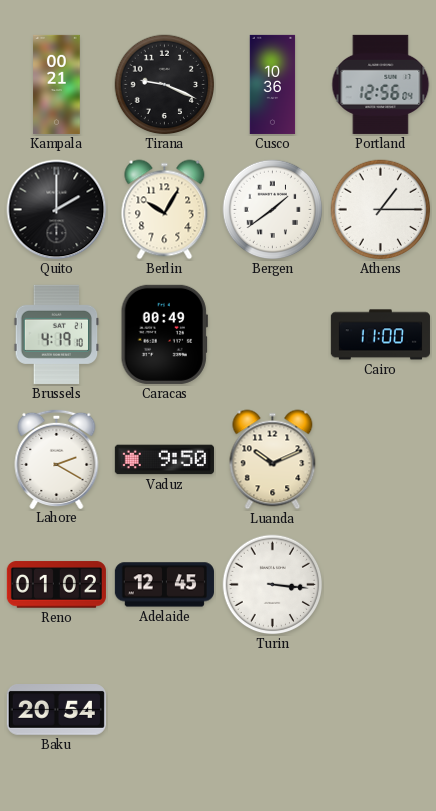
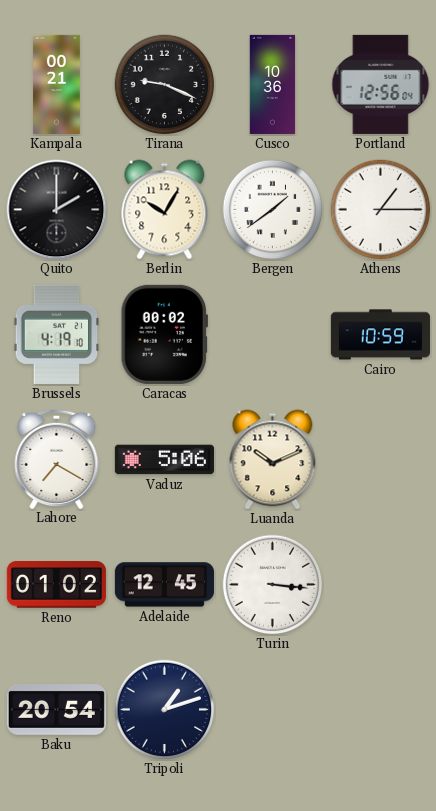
Caracas: 00:49 -> 00:02
Cairo: 11:00 -> 10:59
Lahore: 2:20 -> 7:20
Vaduz: 9:50 -> 5:06
Tripoli: none -> 1:12
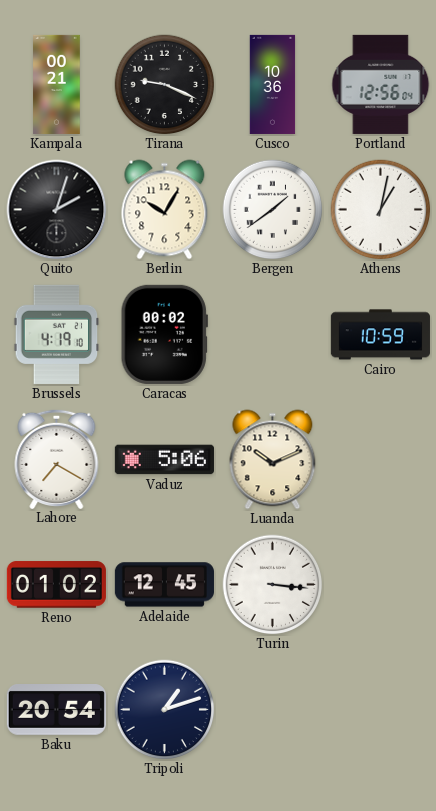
Quito: 2:00 -> 2:03
Athens: 1:15 -> 1:02
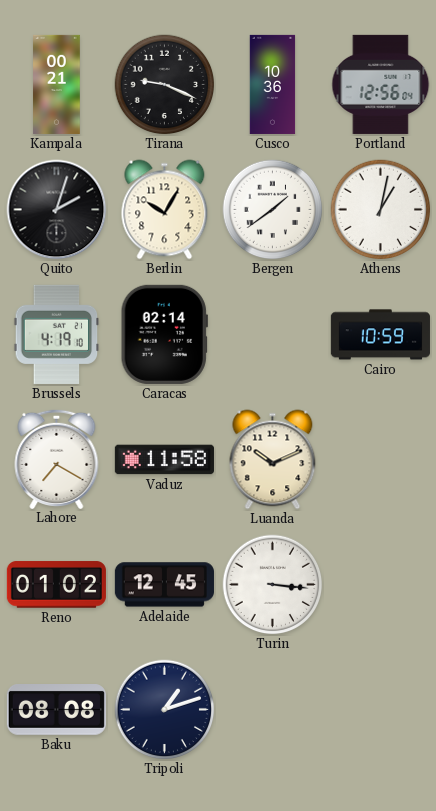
Caracas: 00:02 -> 02:14
Vaduz: 5:06 -> 11:58
Baku: 20:54 -> 08:08
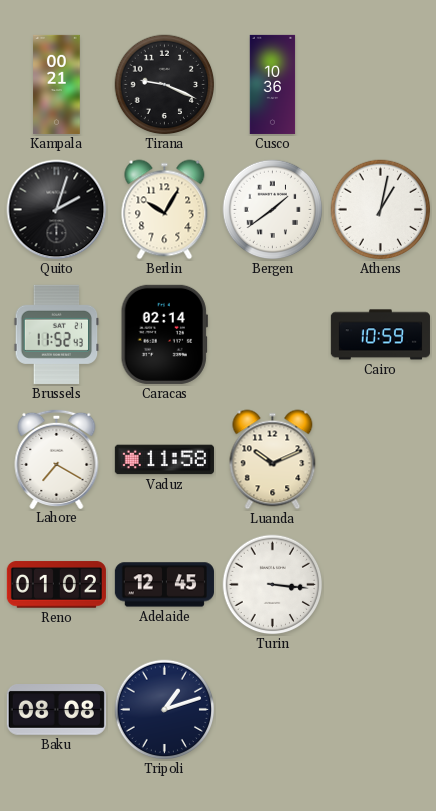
Portland: 12:56 -> none
Brussels: 4:19 -> 11:52
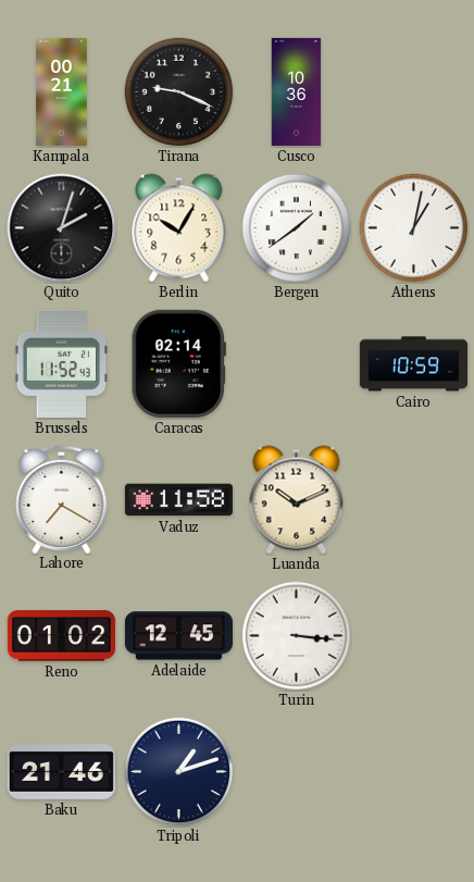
Baku: 08:08 -> 21:46
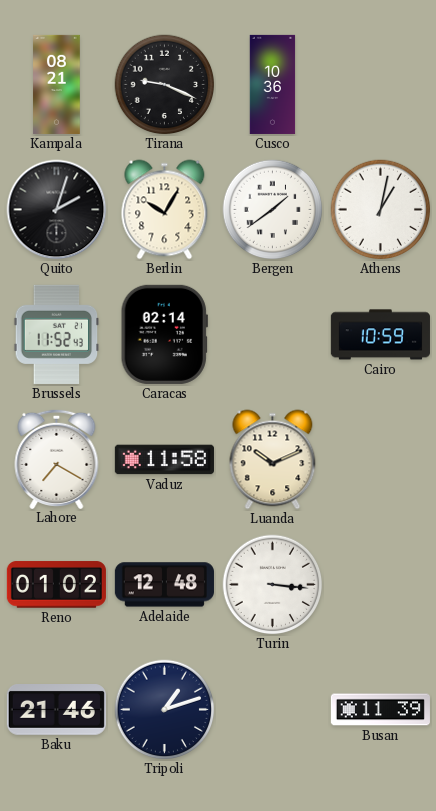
Kampala: 00:21 -> 08:21
Adelaide: 12:45 -> 12:48
Busan: none -> 11:39
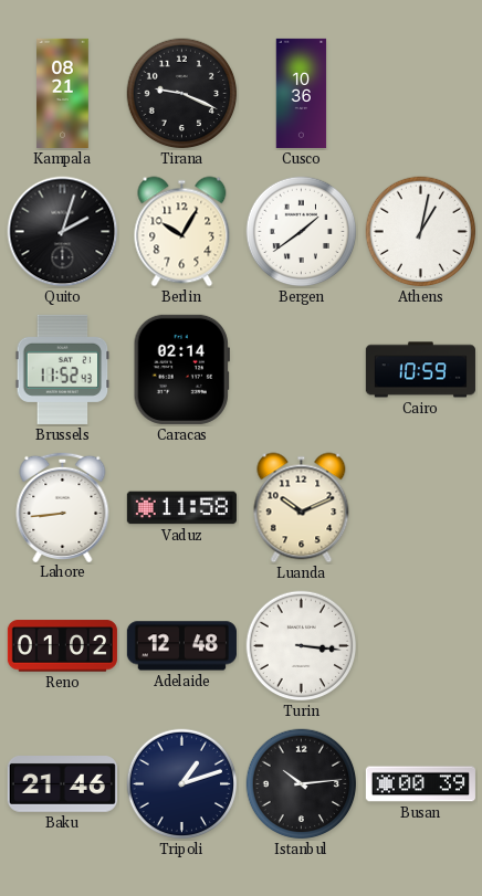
Lahore: 7:20 -> 8:44
Istanbul: none -> 10:14
Busan: 11:39 -> 00:39
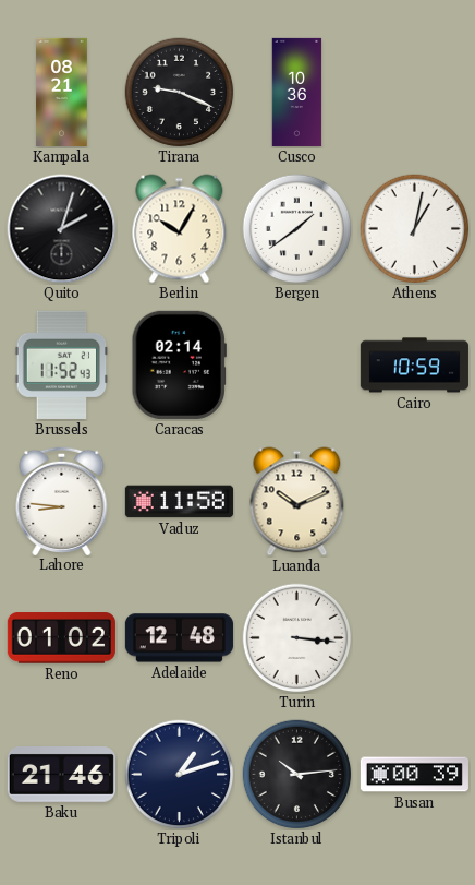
Lahore: 8:44 -> 8:46
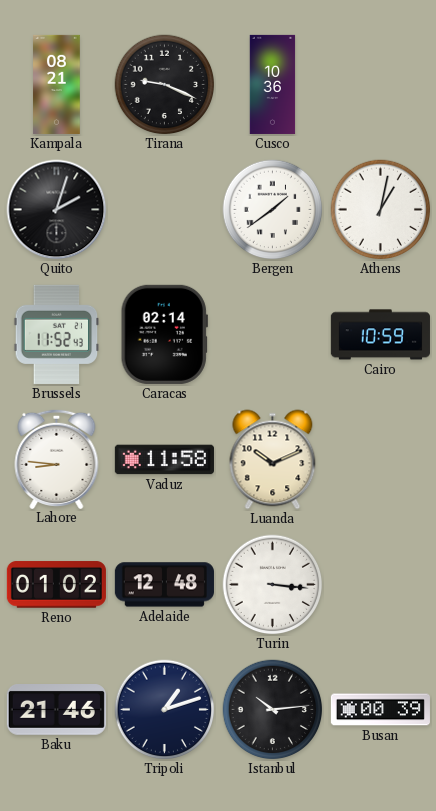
Berlin: 10:05 -> none
